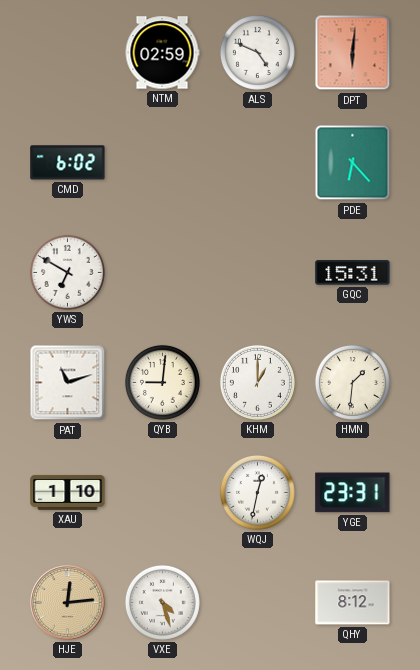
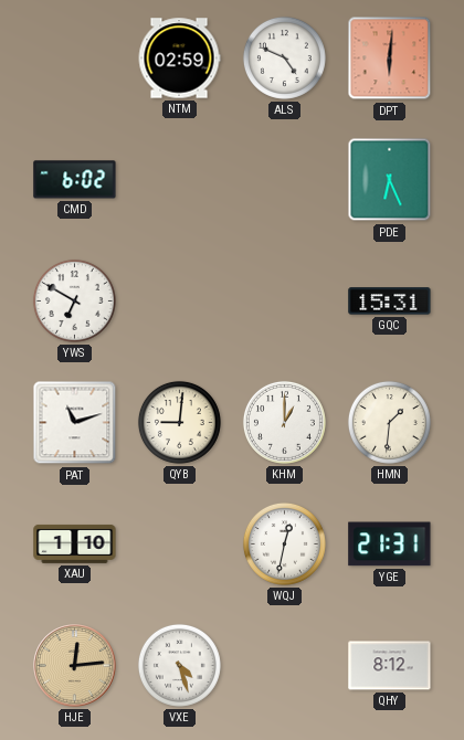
PDE: 6:23 -> 6:26
YGE: 23:31 -> 21:31
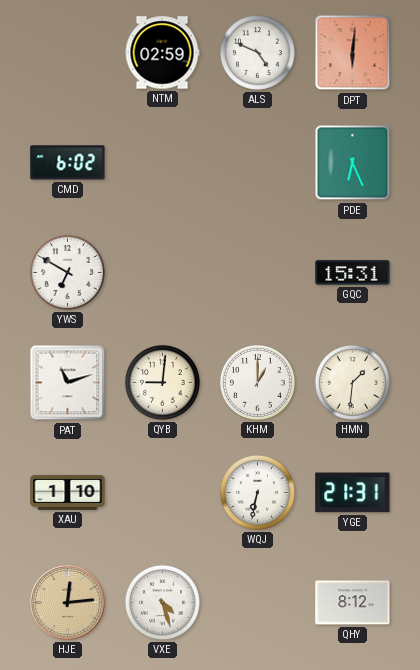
WQJ: 12:32 -> 6:32
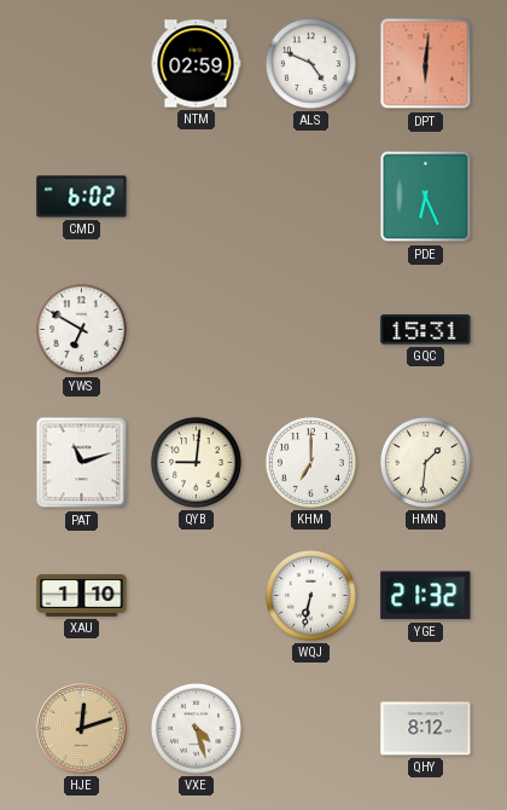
KHM: 1:00 -> 7:00
YGE: 21:31 -> 21:32
HJE: 12:14 -> 12:12
